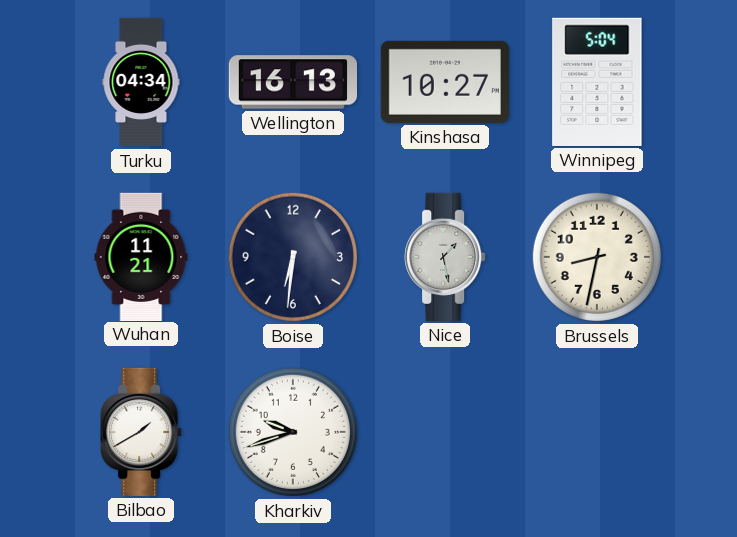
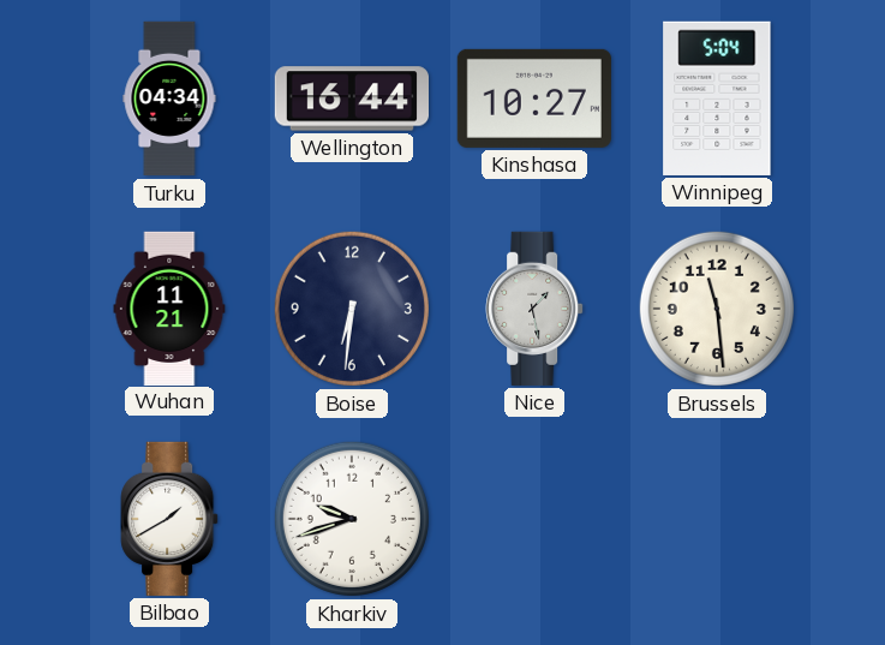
Wellington: 16:13 -> 16:44
Brussels: 8:32 -> 11:29
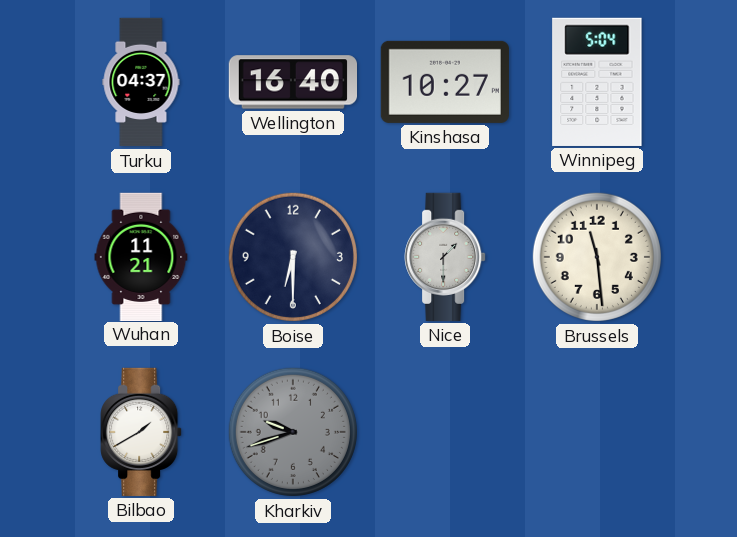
Turku: 04:34 -> 04:37
Wellington: 16:44 -> 16:40
Boise: 6:31 -> 6:30
Nice: 1:28 -> 1:30
Kharkiv dial: white -> grey
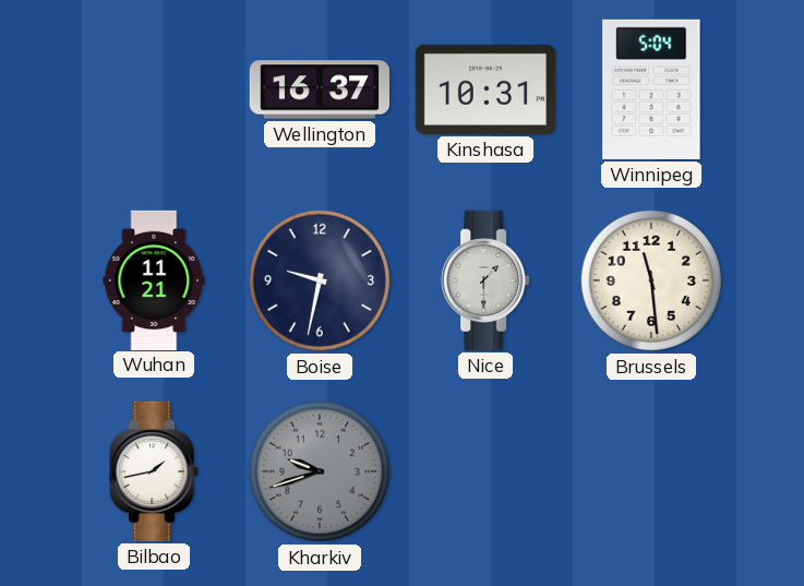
Turku: 04:37 -> none
Wellington: 16:40 -> 16:37
Kinshasa: 10:27 -> 10:31
Boise: 6:30 -> 9:32
Bilbao: 1:40 -> 1:43
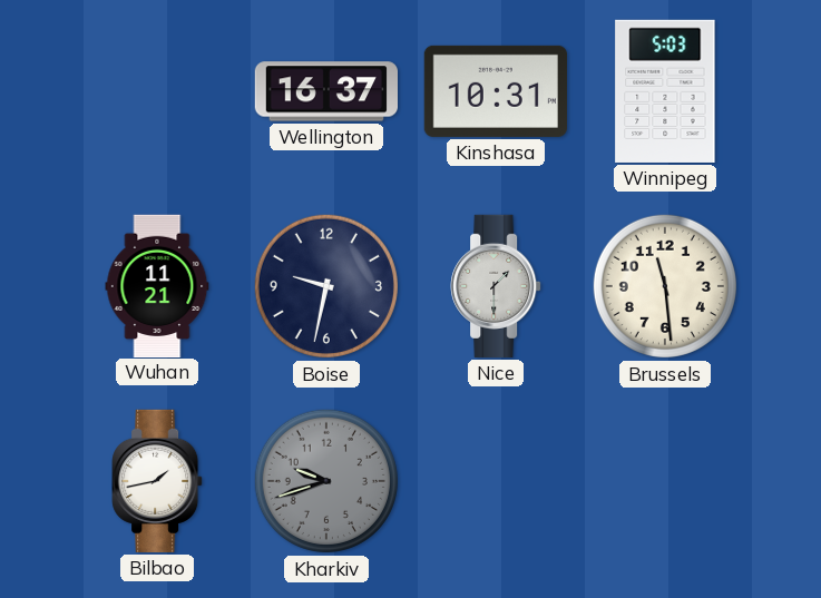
Winnipeg: 5:04 -> 5:03
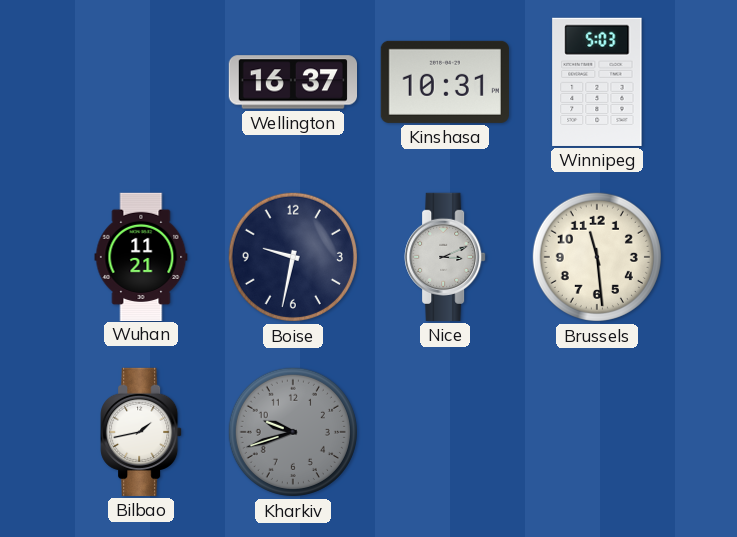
Nice: 1:30 -> 3:11
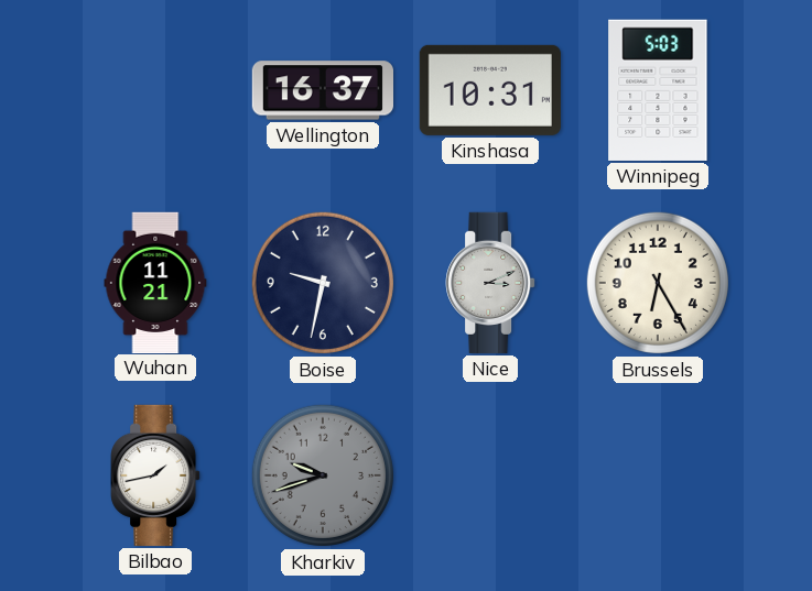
Brussels: 11:29 -> 6:25
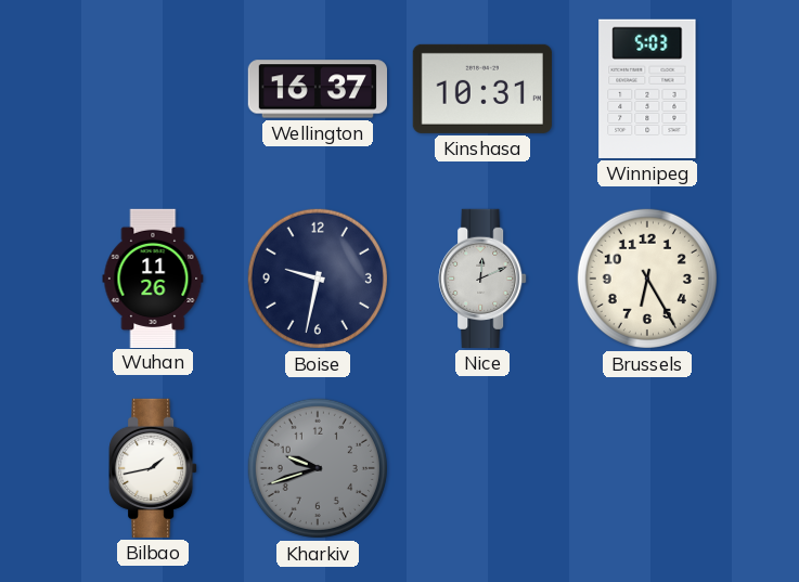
Wuhan: 11:21 -> 11:26
Nice: 3:11 -> 12:11
